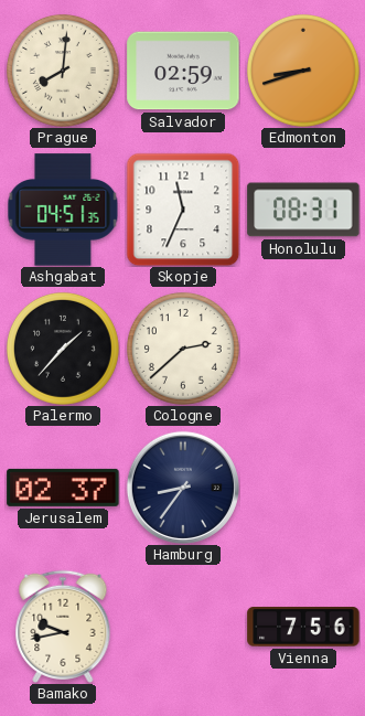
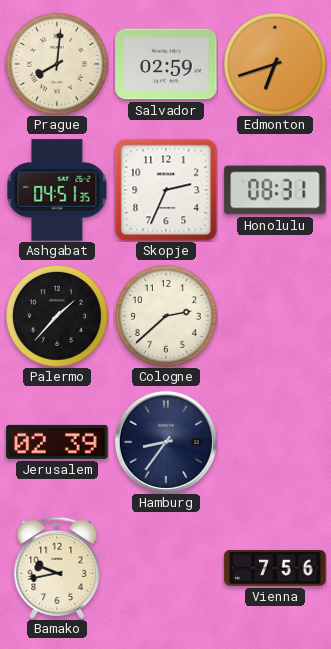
Edmonton: 8:42 -> 6:42
Skopje: 11:34 -> 2:34
Jerusalem: 02:37 -> 02:39
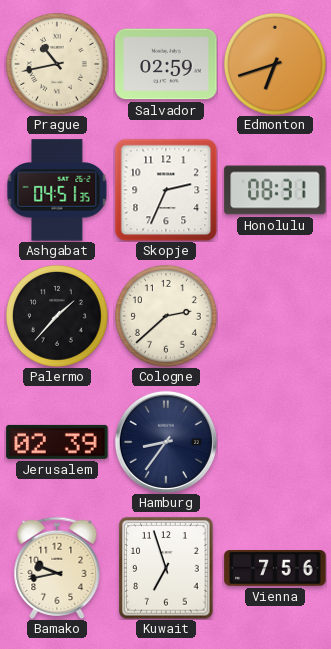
Prague: 8:01 -> 10:43
Kuwait: none -> 6:57
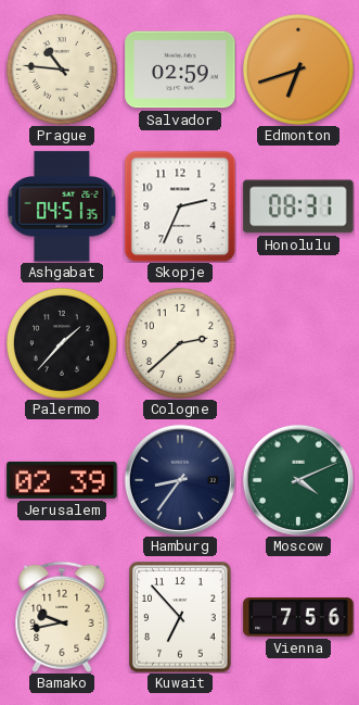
Prague: 10:43 -> 10:46
Moscow: none -> 4:11
Kuwait: 6:57 -> 6:53
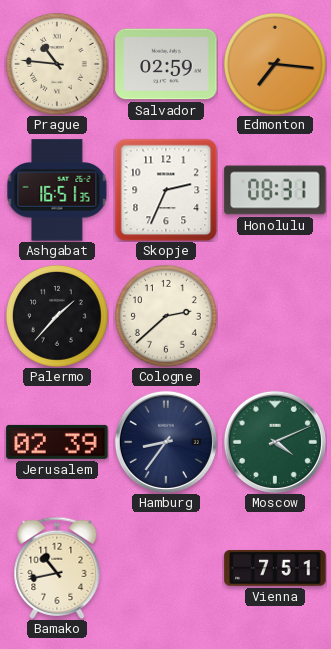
Edmonton: 6:42 -> 7:16
Ashgabat: 04:51 -> 16:51
Bamako: 9:43 -> 10:43
Kuwait: 6:53 -> none
Vienna: 7:56 -> 7:51
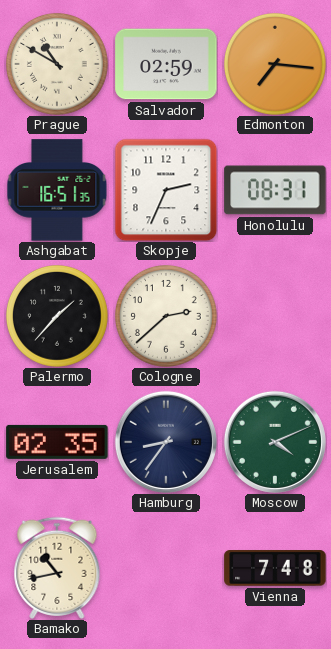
Prague: 10:46 -> 10:50
Jerusalem: 02:39 -> 02:35
Vienna: 7:51 -> 7:48
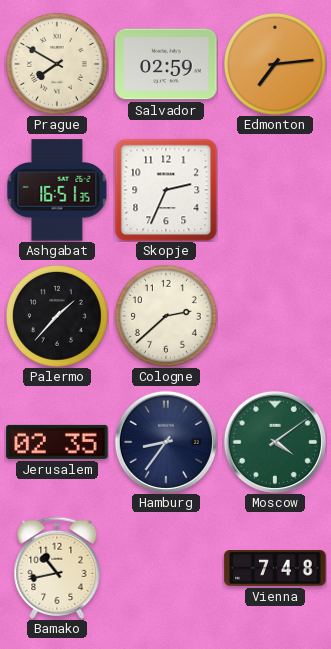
Prague: 10:50 -> 7:50
Edmonton: 7:16 -> 7:14
Honolulu: 08:31 -> none
Moscow: 4:11 -> 4:09
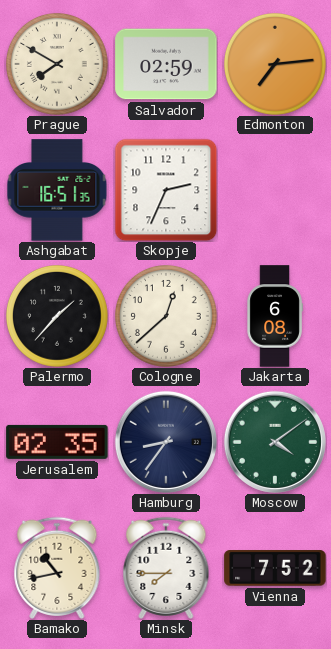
Cologne: 2:38 -> 12:38
Jakarta: none -> 6:08
Minsk: none -> 7:45
Vienna: 7:48 -> 7:52
